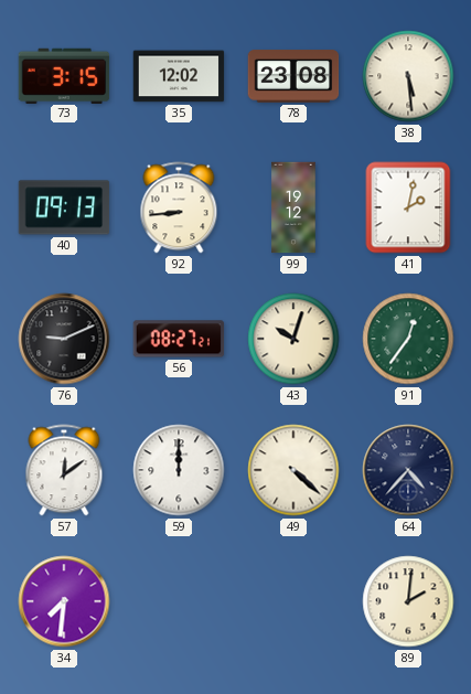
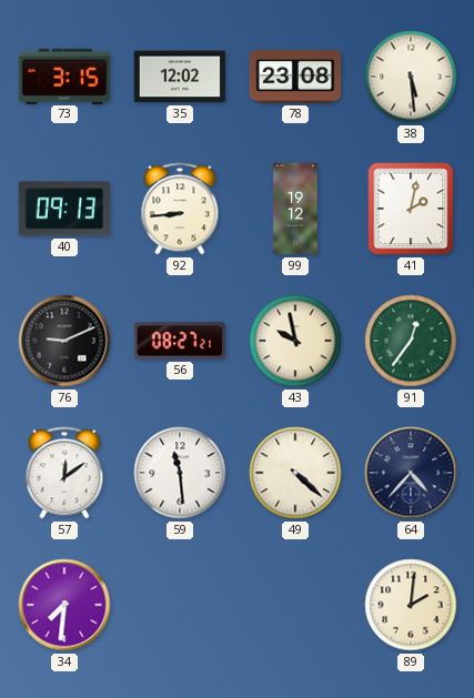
43: 10:03 -> 9:58
59: 12:00 -> 11:29
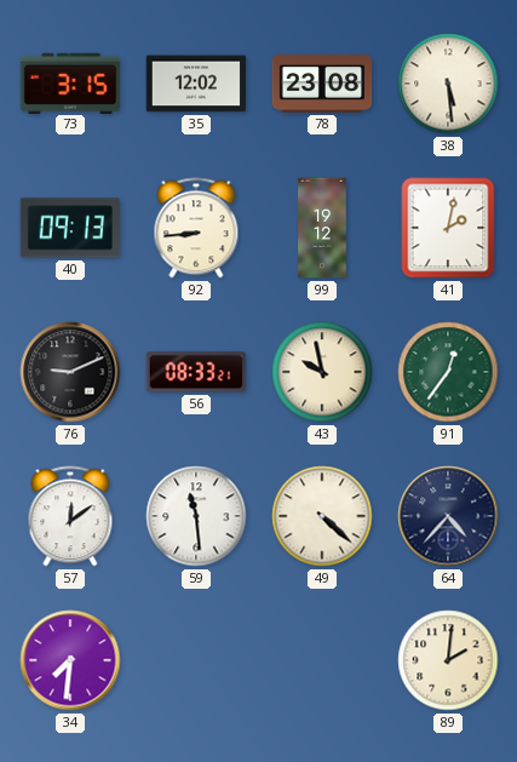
56: 08:27 -> 08:33
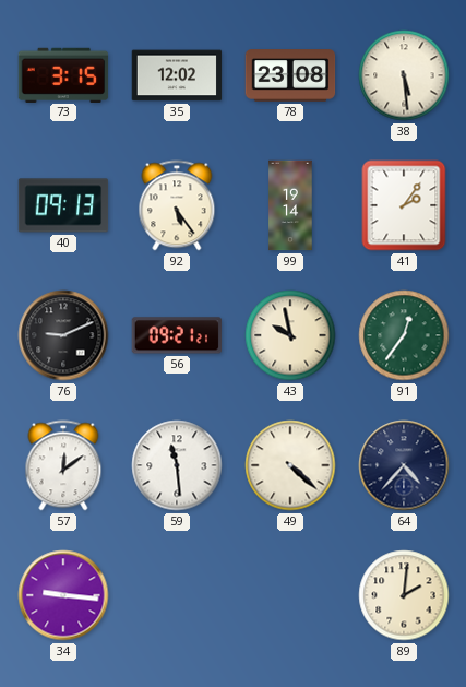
92: 8:44 -> 5:24
99: 19:12 -> 19:14
41: 2:02 -> 2:06
56: 08:33 -> 09:21
34: 7:31 -> 9:16
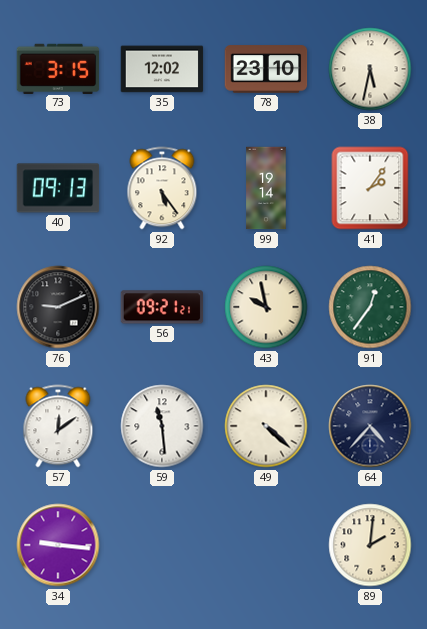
78: 23:08 -> 23:10
38: 5:29 -> 5:32
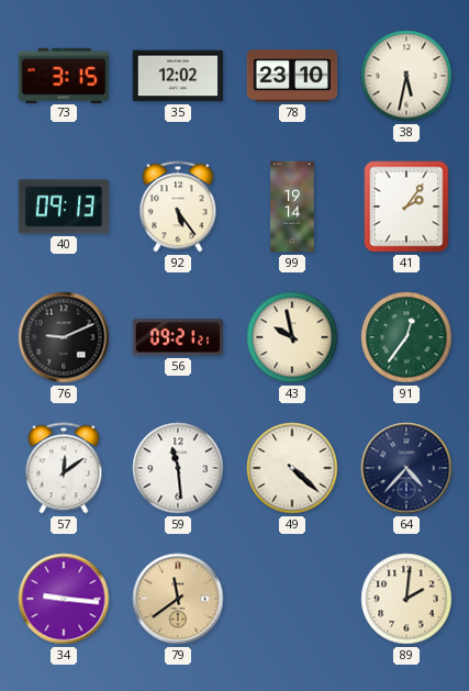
79: none -> 11:39
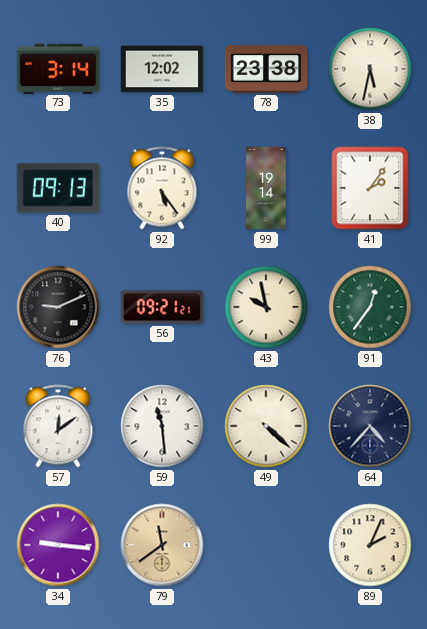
73: 3:15 -> 3:14
78: 23:10 -> 23:38
89: 2:01 -> 2:04
